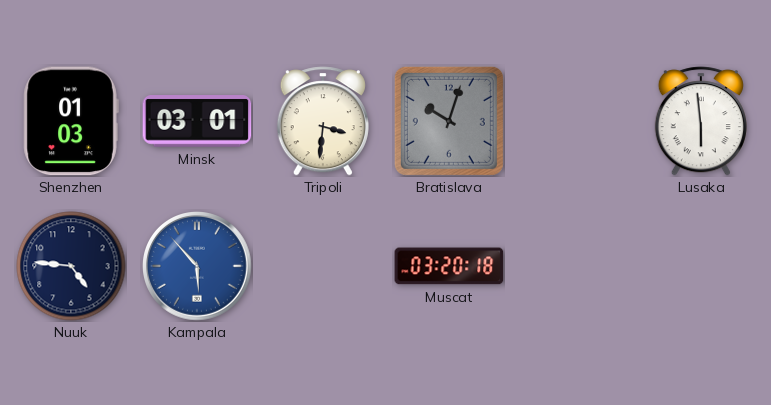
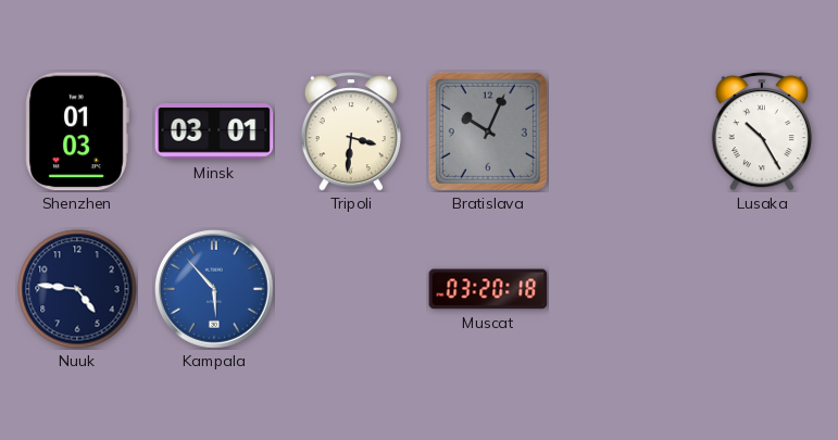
Bratislava: 10:03 -> 10:04
Lusaka: 5:59 -> 10:25
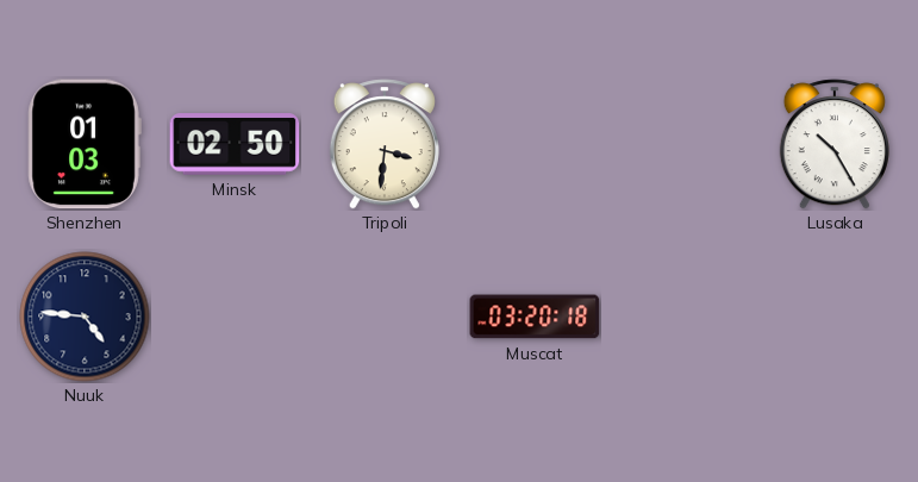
Minsk: 03:01 -> 02:50
Bratislava: 10:04 -> none
Kampala: 5:53 -> none
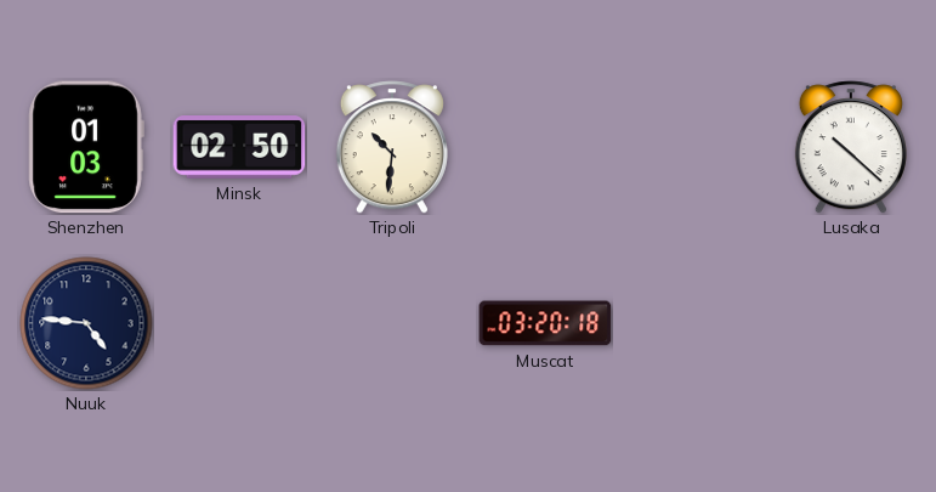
Tripoli: 3:31 -> 10:31
Lusaka: 10:25 -> 10:22
